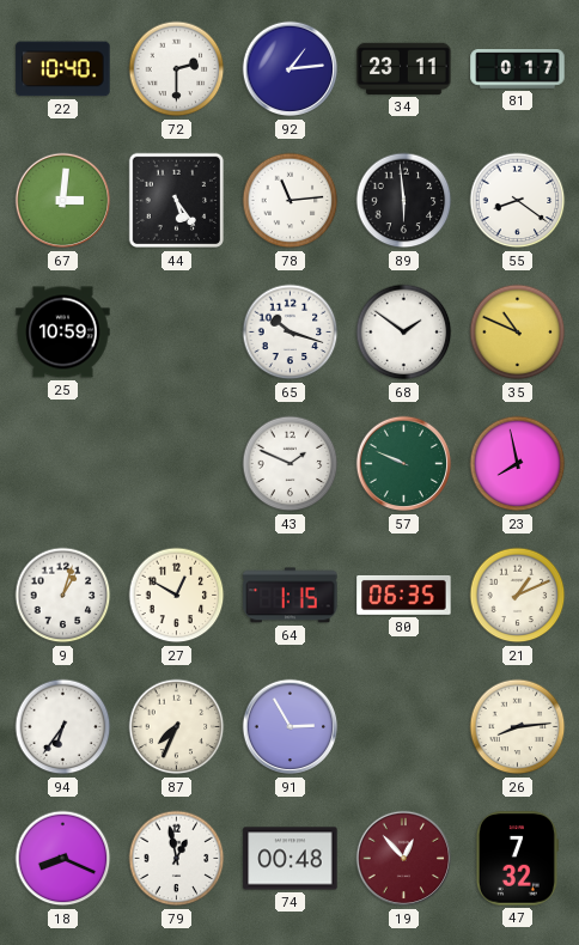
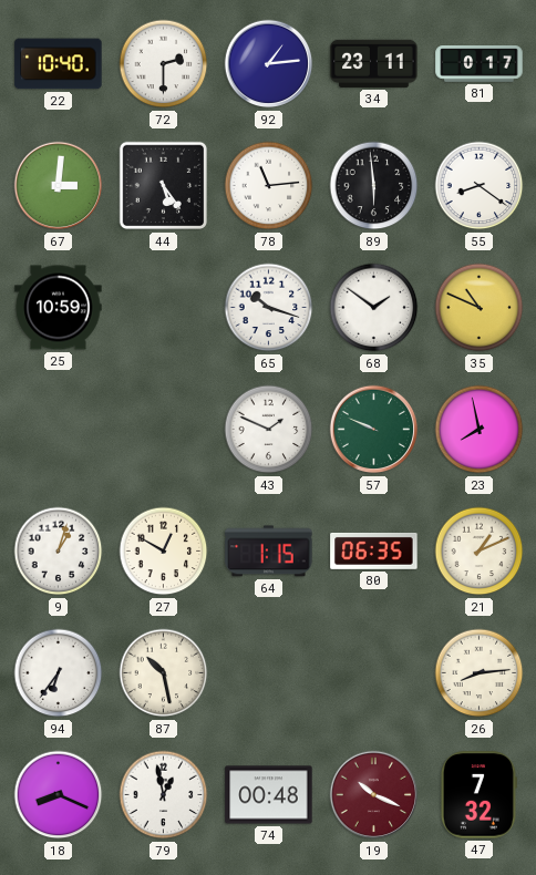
87: 7:34 -> 10:28
91: 2:55 -> none
19: 12:53 -> 10:19
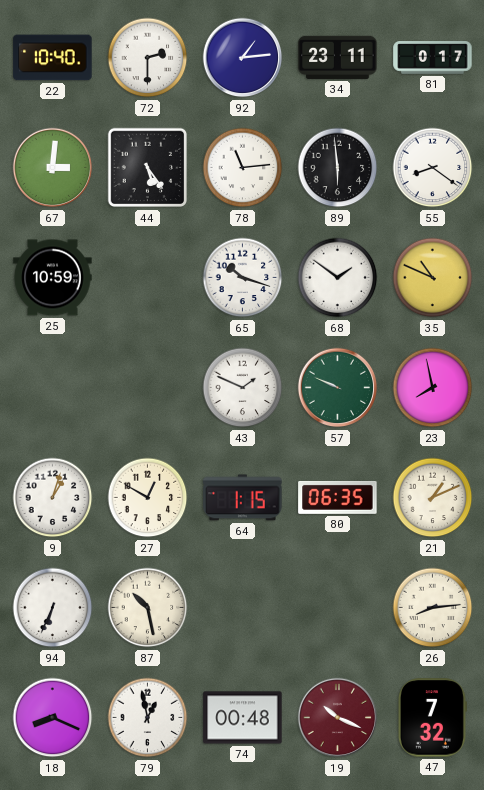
94: 6:36 -> 6:34
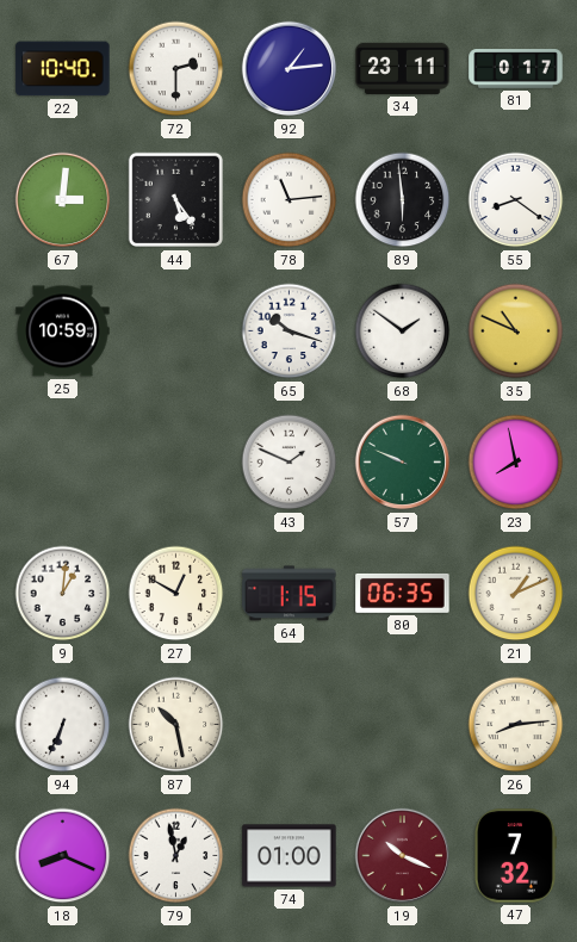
9: 1:03 -> 1:01
74: 00:48 -> 01:00
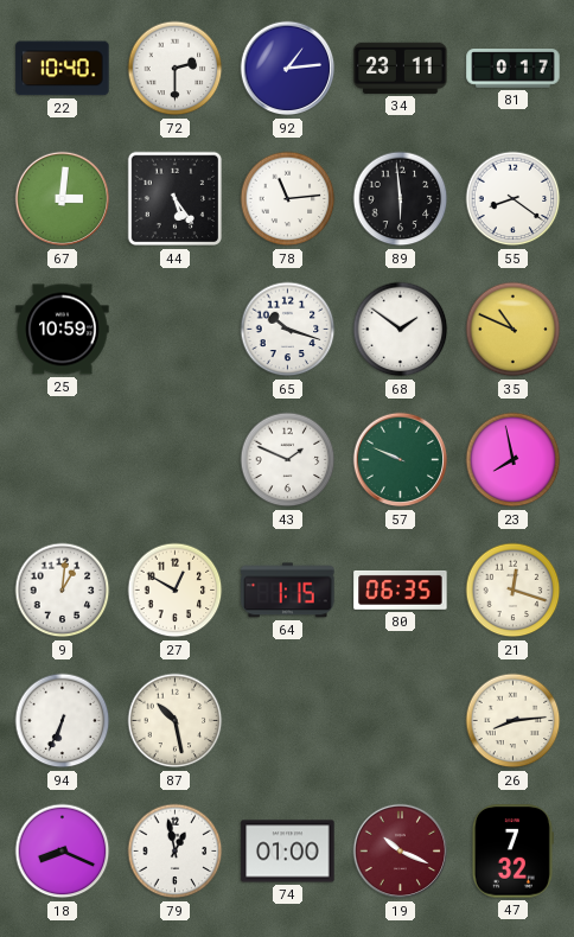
21: 1:11 -> 12:18
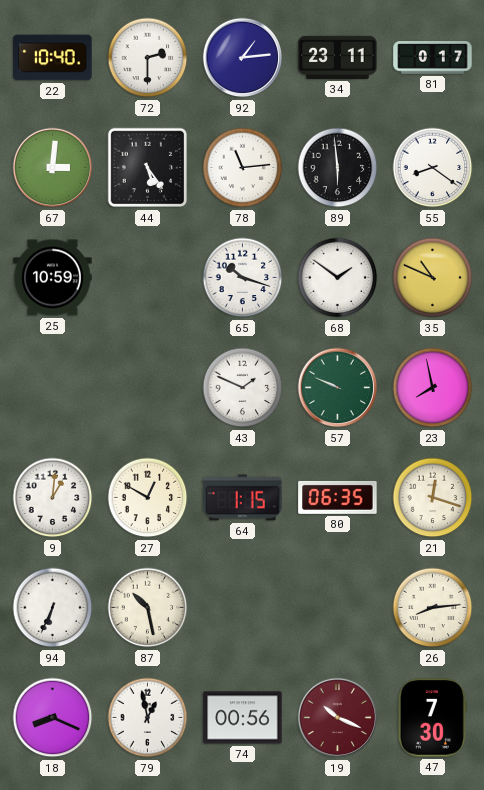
74: 01:00 -> 00:56
47: 7:32 -> 7:30
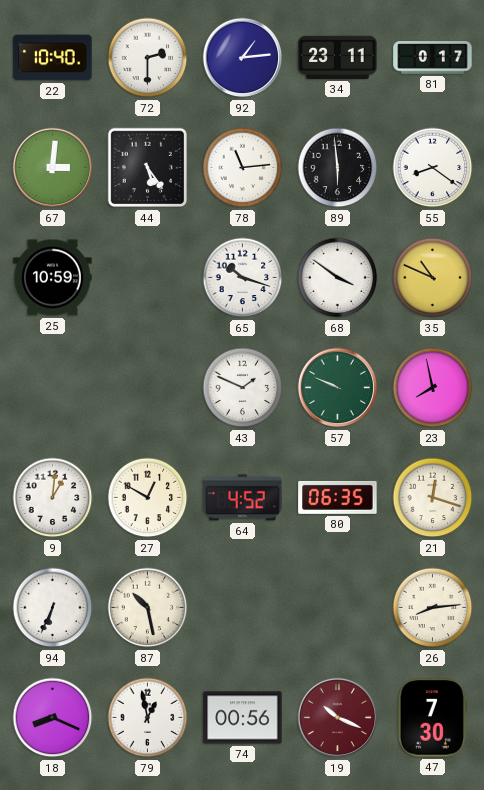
68: 1:51 -> 3:51
64: 1:15 -> 4:52
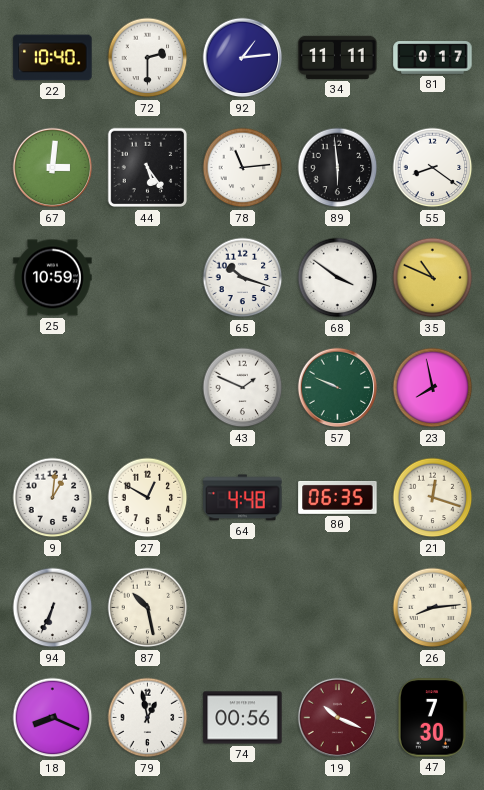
34: 23:11 -> 11:11
64: 4:52 -> 4:48
